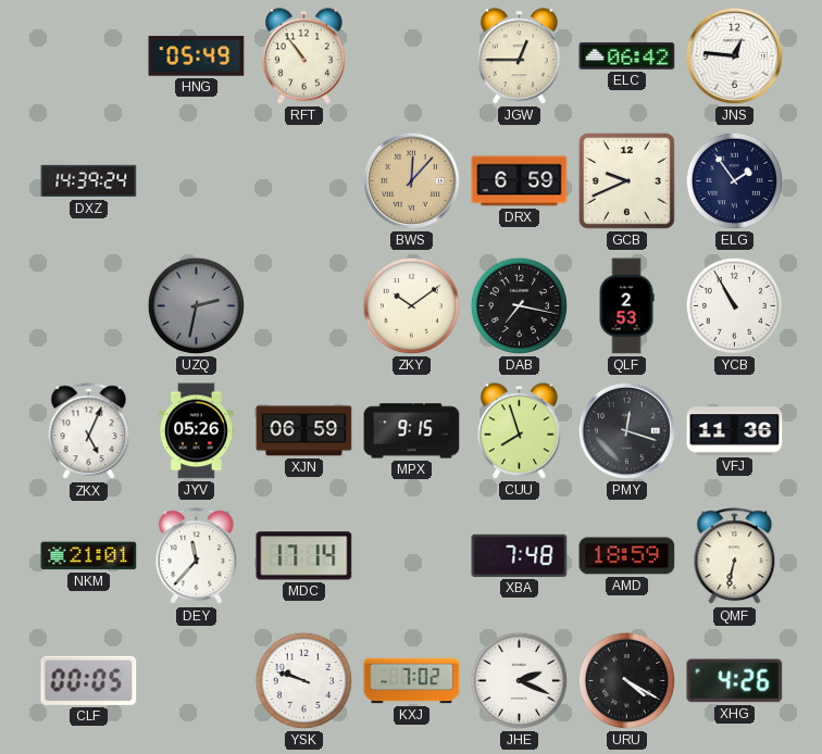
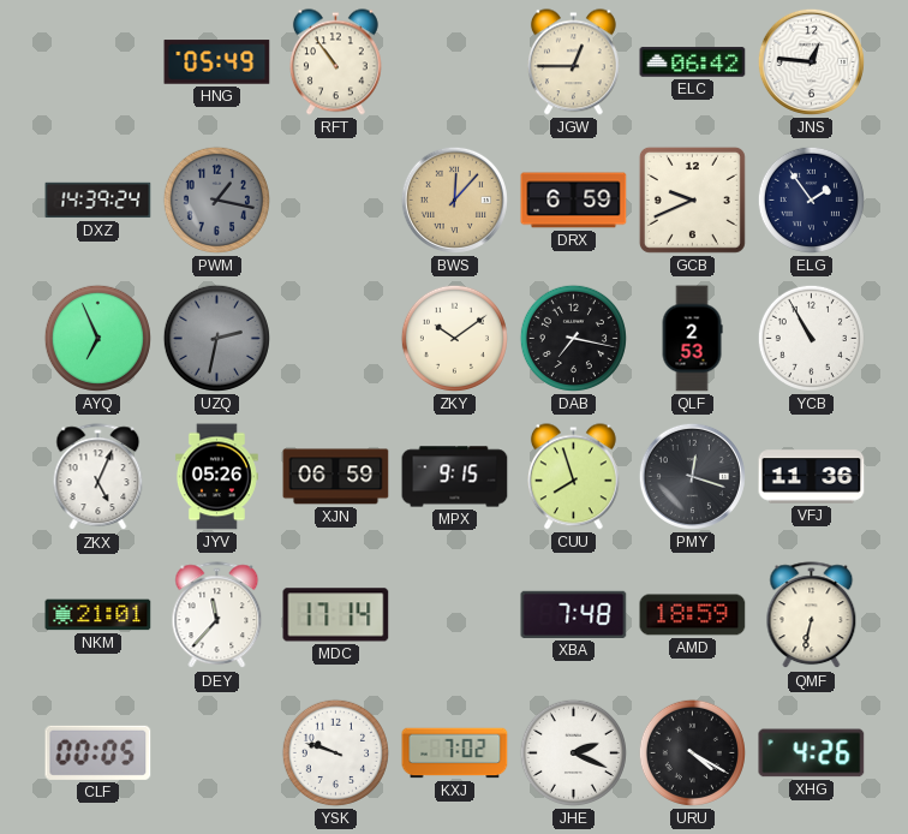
PWM: none -> 1:17
AYQ: none -> 6:56
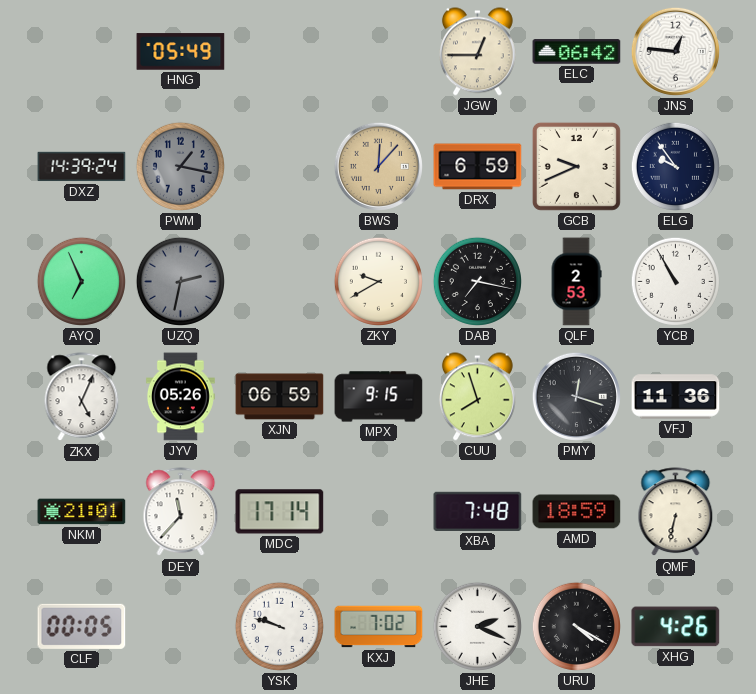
RFT: 10:54 -> none
ELG: 1:54 -> 9:54
ZKY: 10:09 -> 9:40
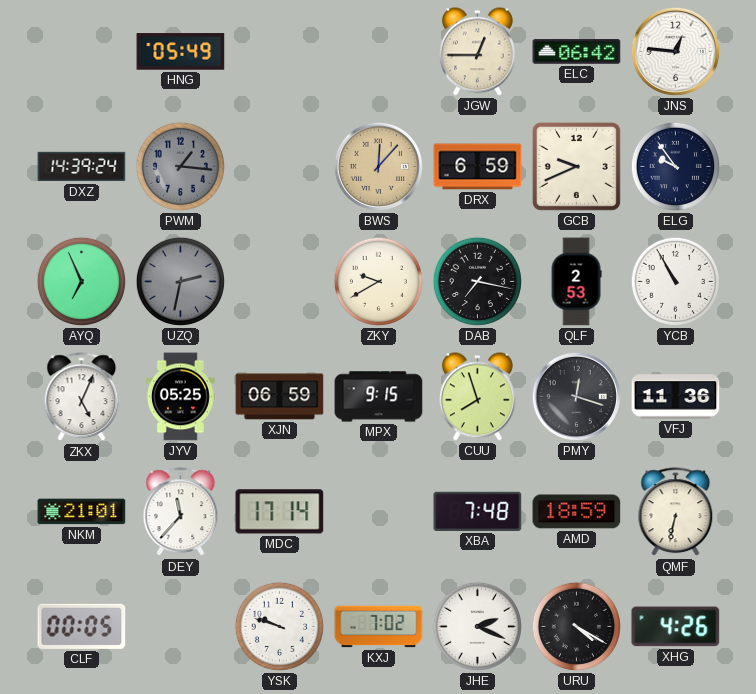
PWM: 1:17 -> 1:16
JYV: 05:26 -> 05:25
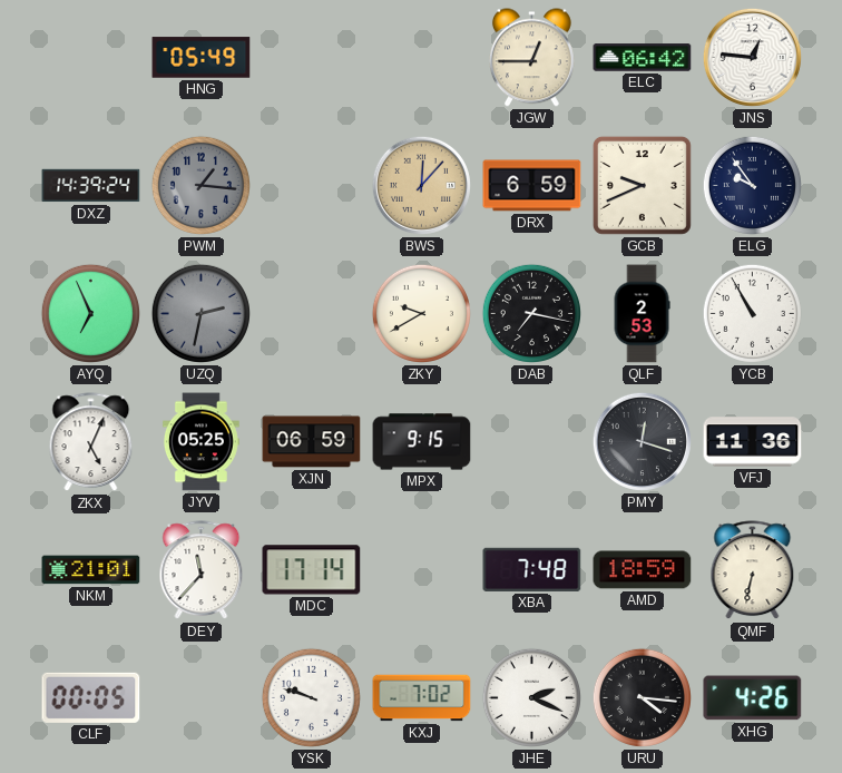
CUU: 7:57 -> none
URU: 4:20 -> 4:16
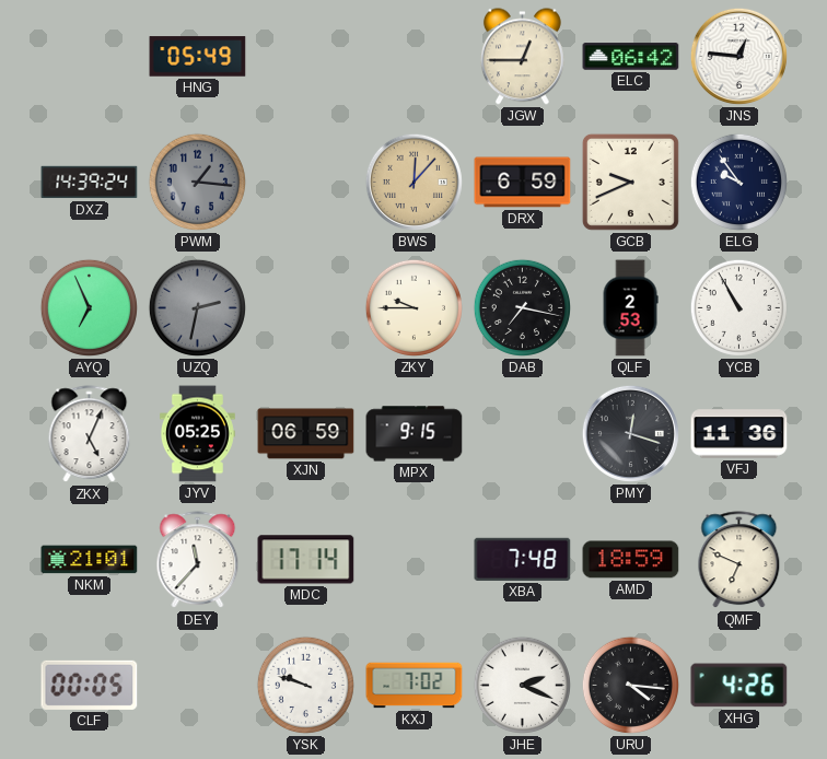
ZKY: 9:40 -> 9:45
QMF: 6:32 -> 6:49
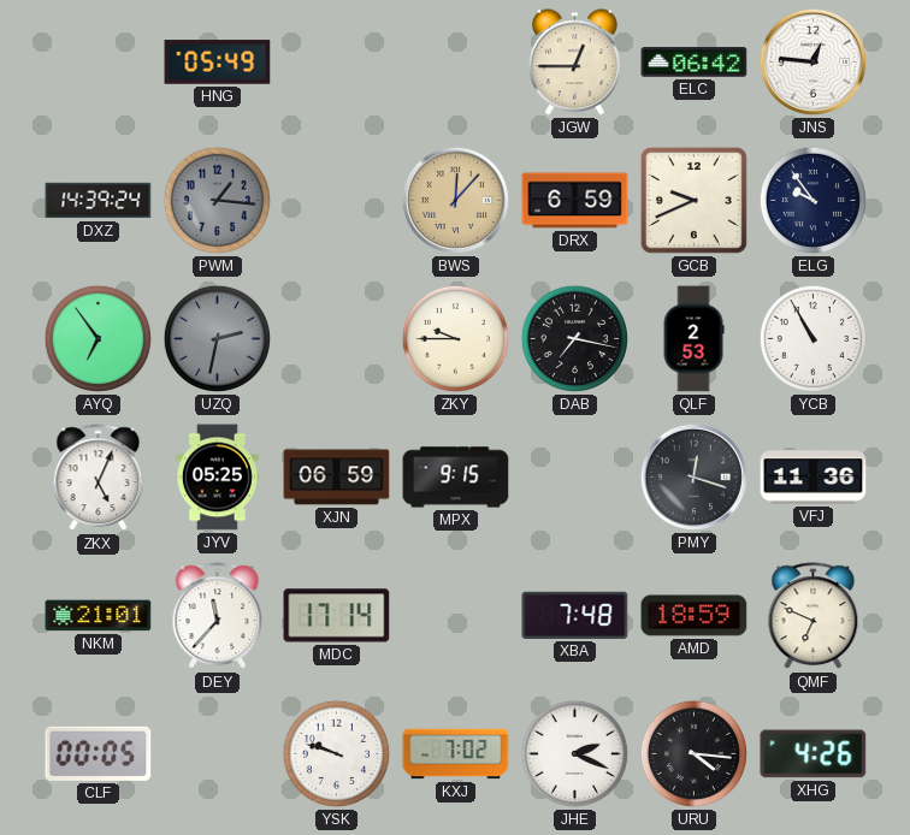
AYQ: 6:56 -> 6:54
